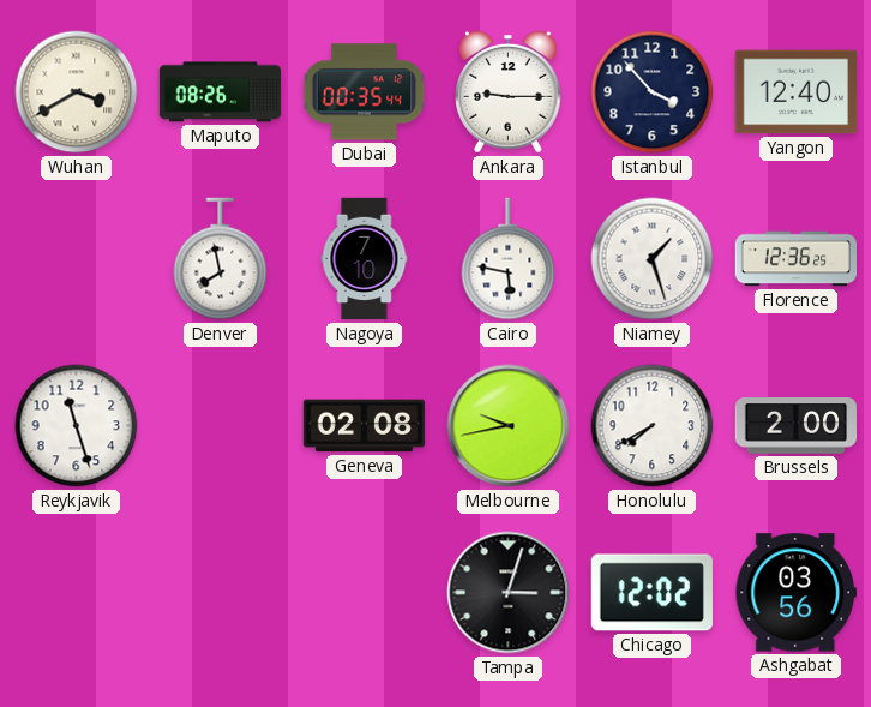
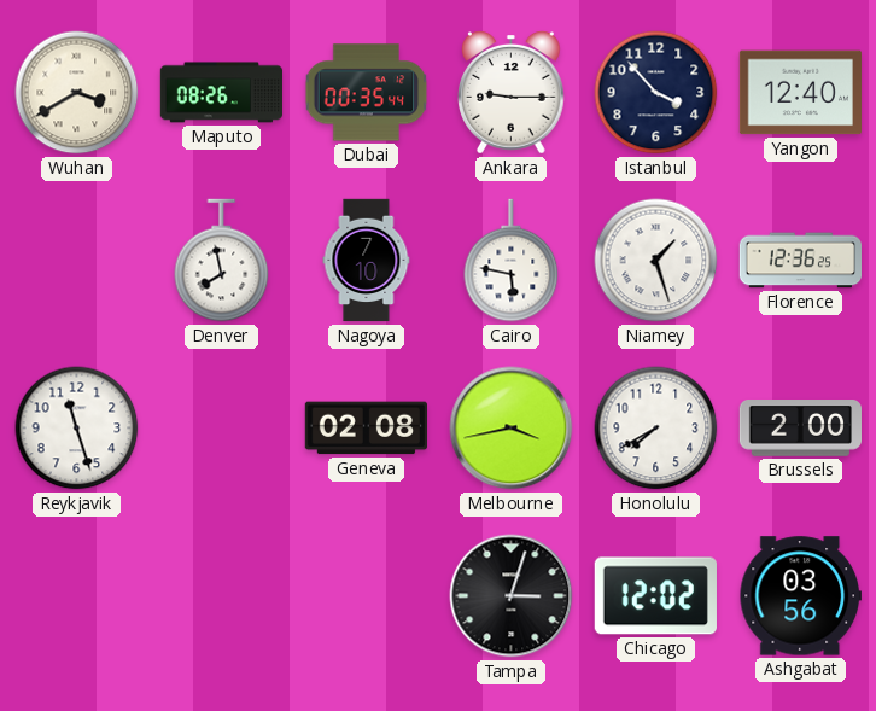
Melbourne: 9:43 -> 3:43
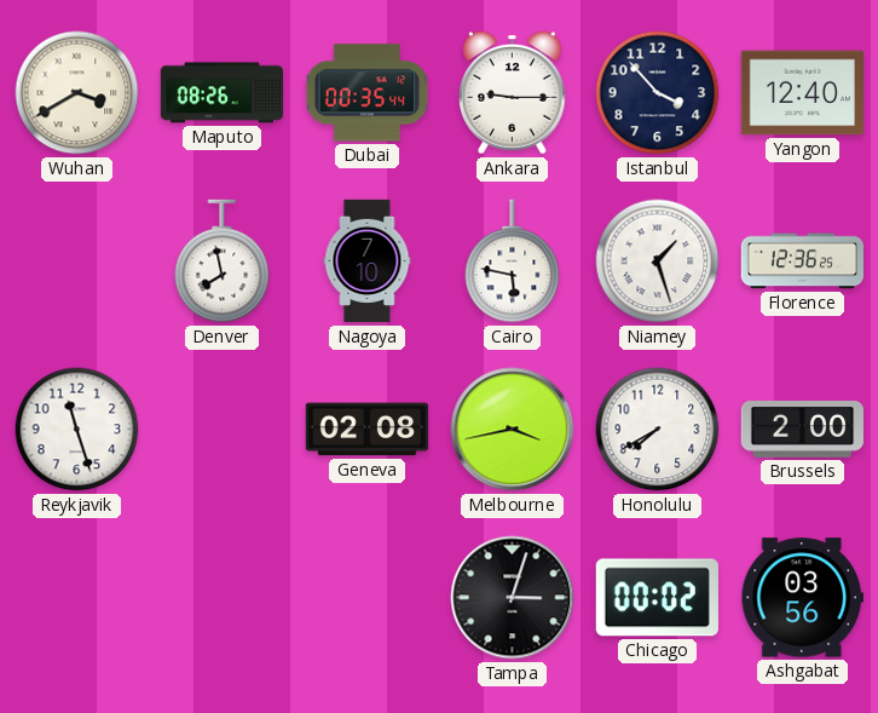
Chicago: 12:02 -> 00:02
